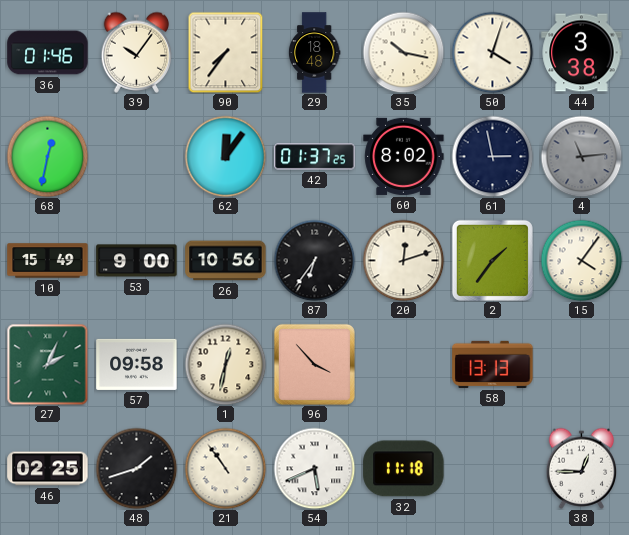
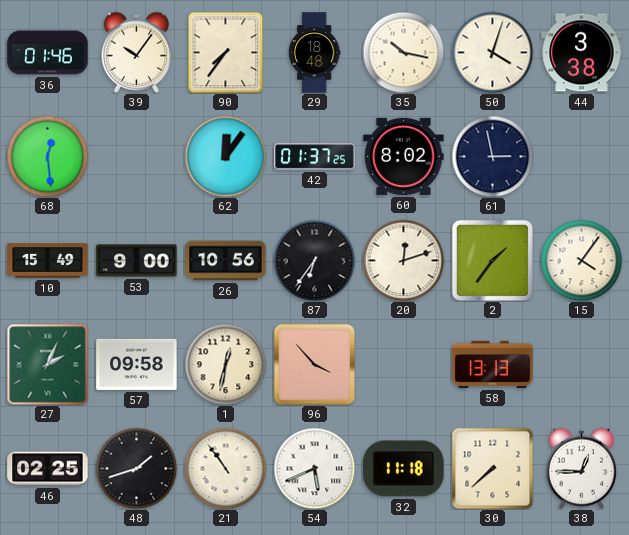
68: 12:32 -> 12:29
4: 11:14 -> none
30: none -> 7:38
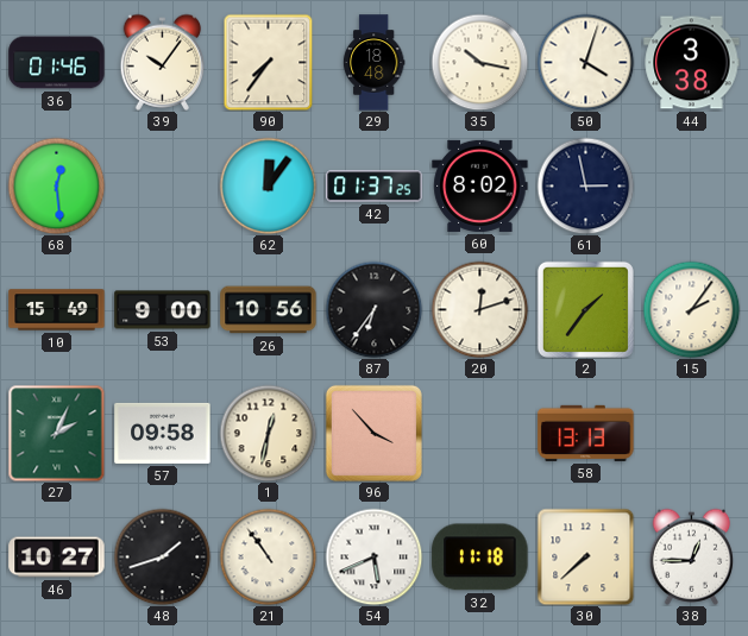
15: 4:06 -> 2:06
46: 02:25 -> 10:27
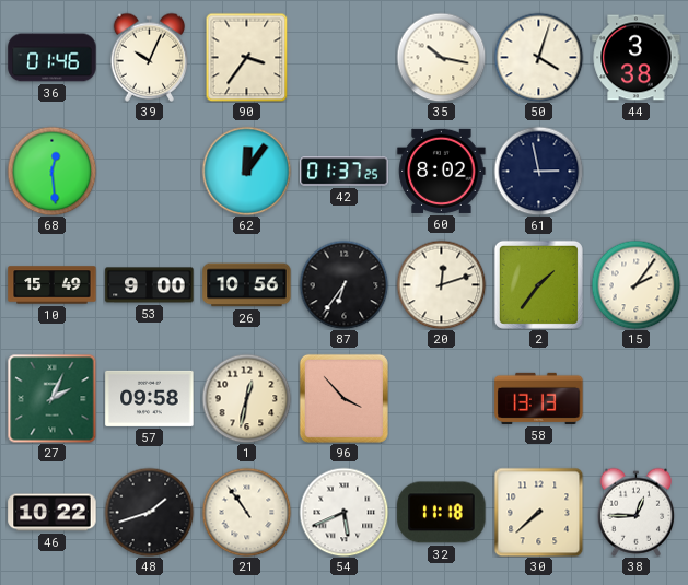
39: 10:06 -> 10:04
90: 7:36 -> 3:36
29: 18:48 -> none
46: 10:27 -> 10:22
